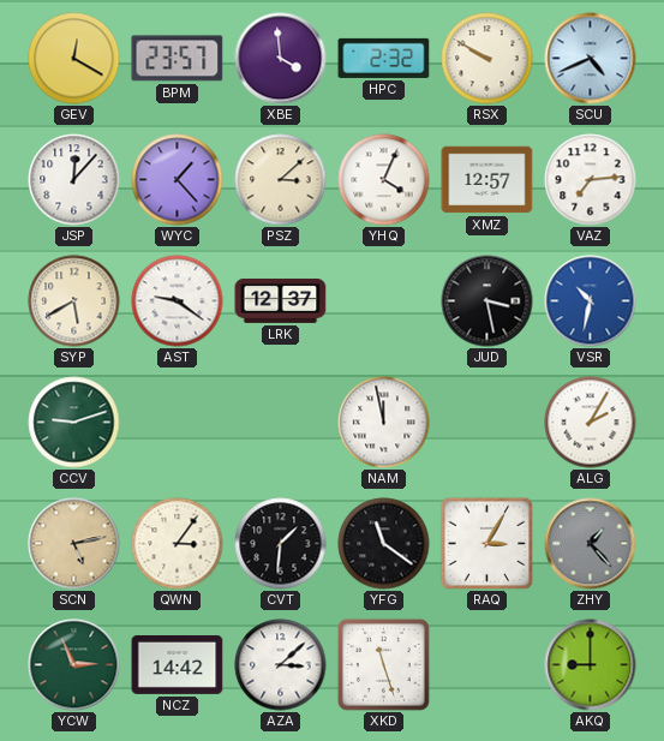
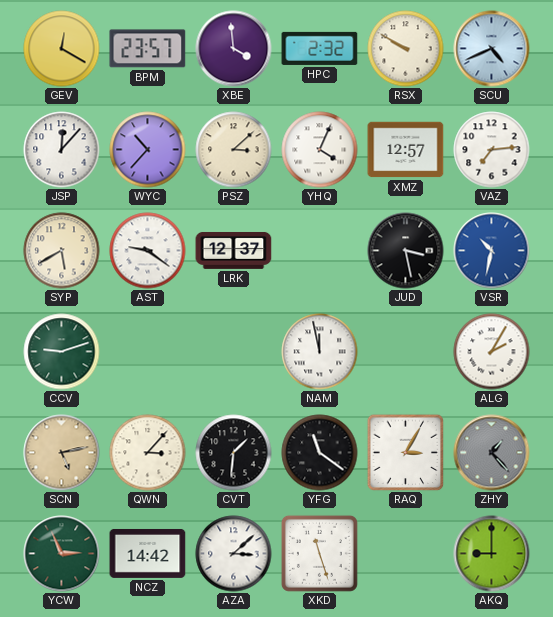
WYC: 1:23 -> 10:37
QWN: 3:06 -> 3:07
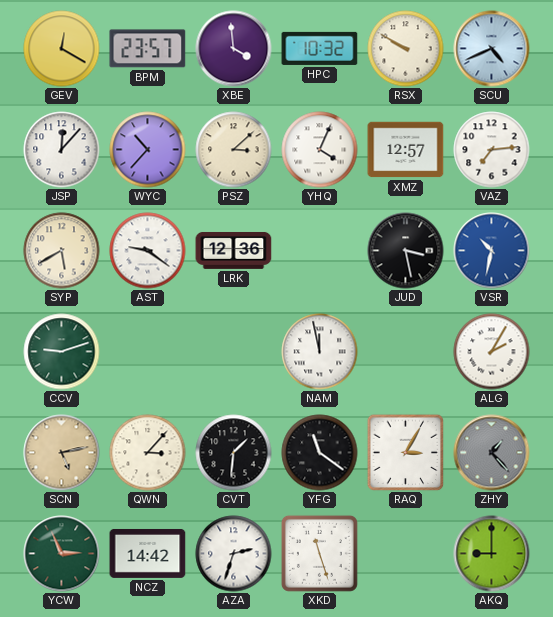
HPC: 2:32 -> 10:32
LRK: 12:37 -> 12:36
AZA: 3:08 -> 2:33
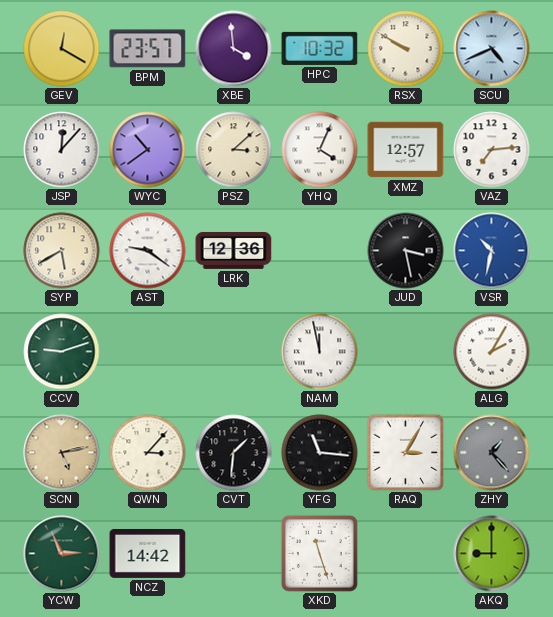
WYC: 10:37 -> 10:39
YFG: 11:21 -> 11:16
AZA: 2:33 -> none
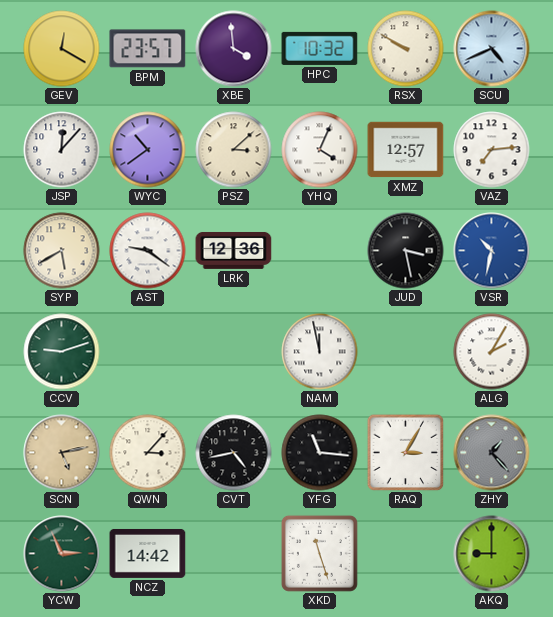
CVT: 1:31 -> 4:43
